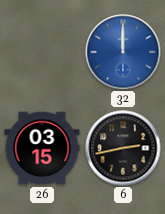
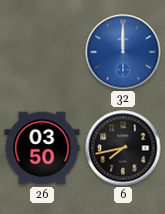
26: 03:15 -> 03:50
6: 2:43 -> 7:43
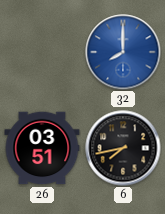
32: 12:00 -> 8:00
26: 03:50 -> 03:51
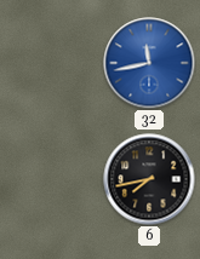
32: 8:00 -> 11:43
26: 03:51 -> none
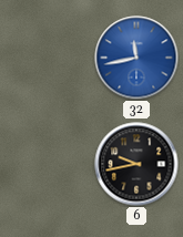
6: 7:43 -> 9:43
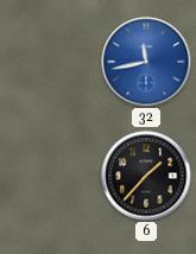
6: 9:43 -> 1:37
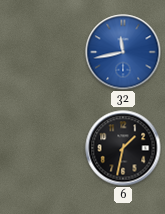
6: 1:37 -> 1:32
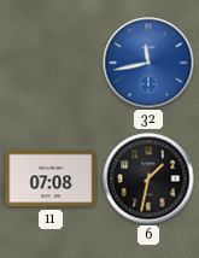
11: none -> 07:08
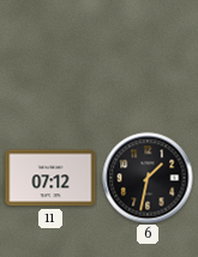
32: 11:43 -> none
11: 07:08 -> 07:12
